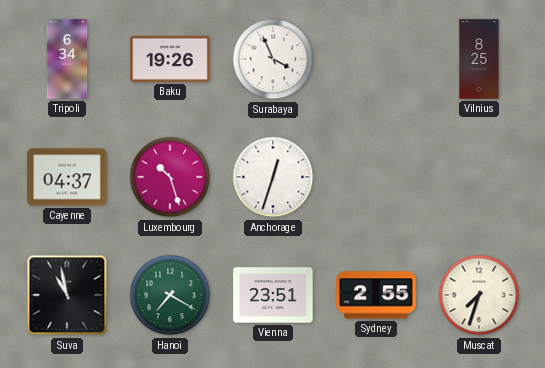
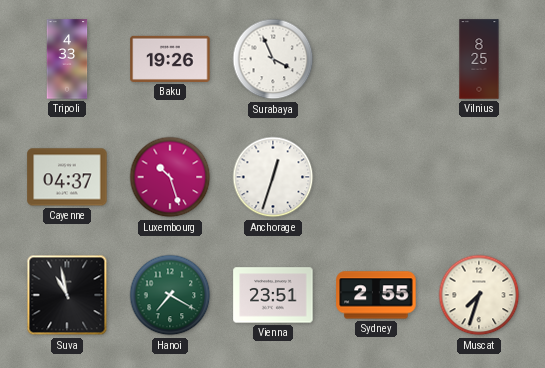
Tripoli: 6:34 -> 4:33
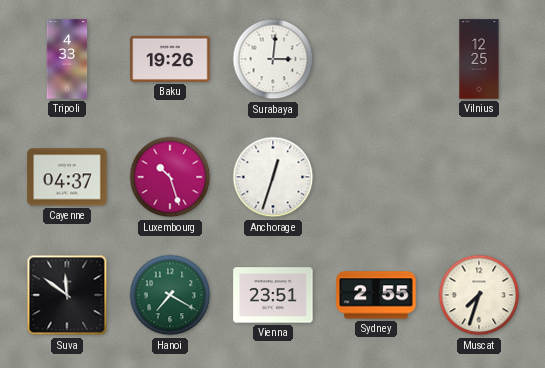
Surabaya: 3:56 -> 3:01
Vilnius: 8:25 -> 12:25
Suva: 10:58 -> 11:51
